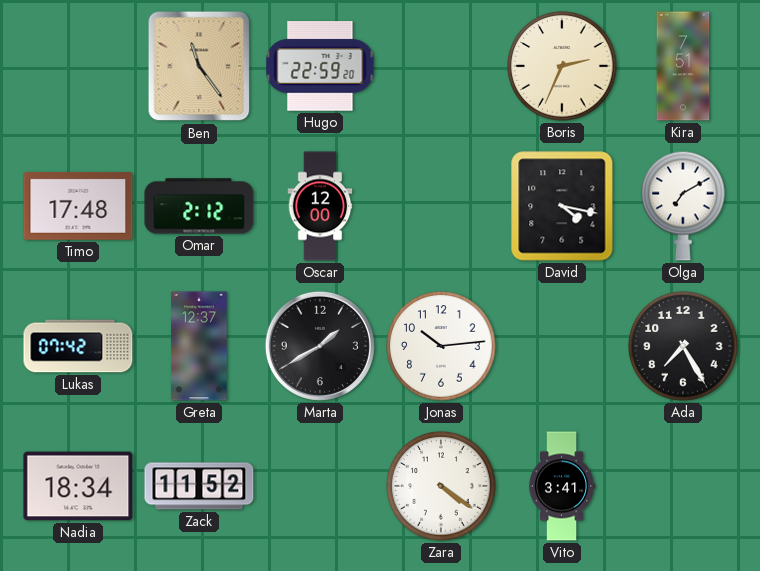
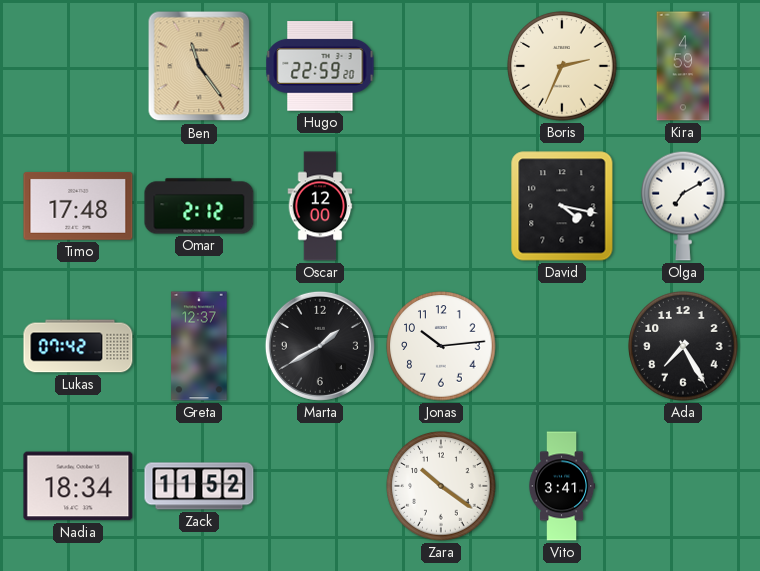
Kira: 7:51 -> 4:59
Zara: 4:21 -> 10:21
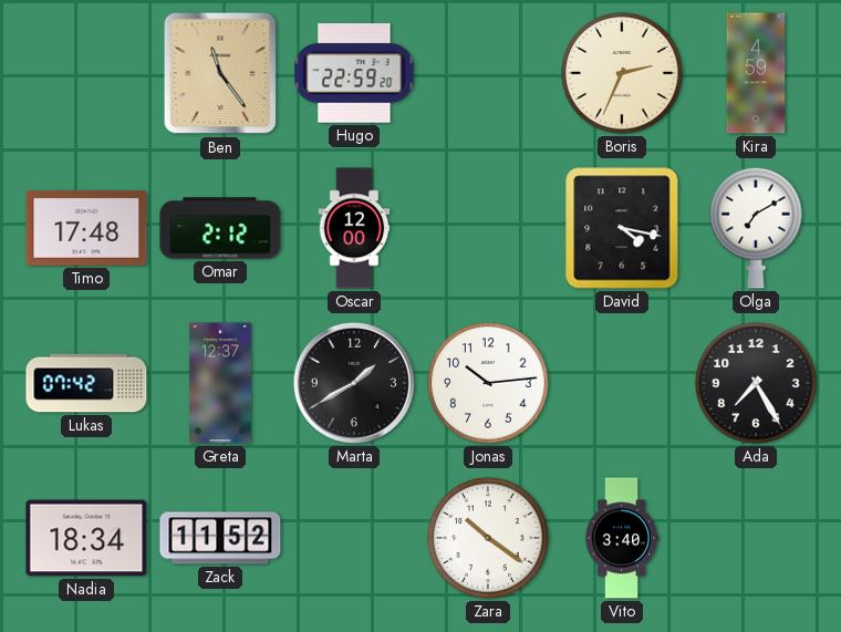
Vito: 3:41 -> 3:40
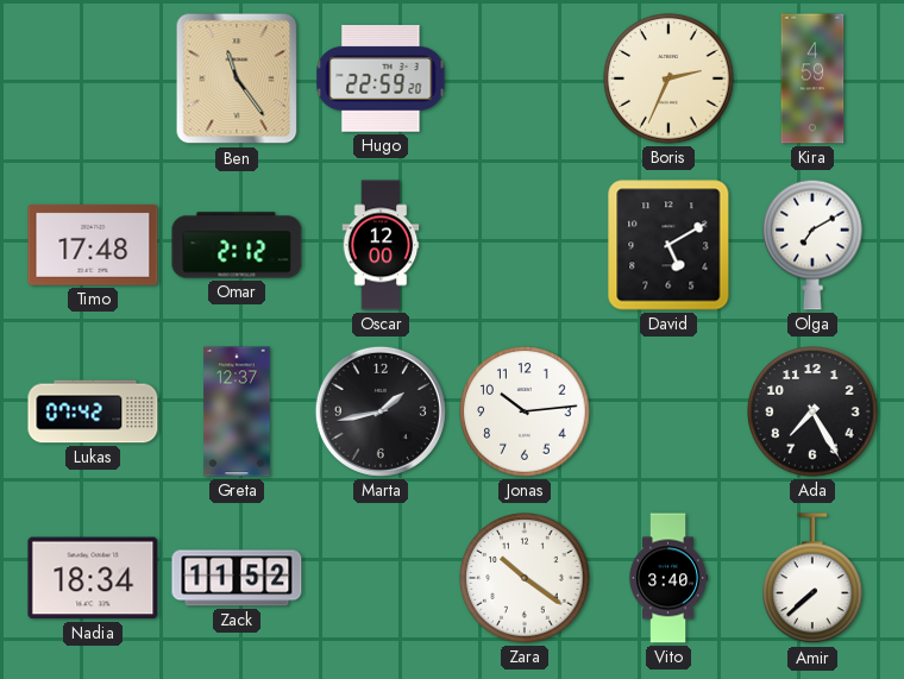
David: 4:17 -> 5:10
Marta: 1:40 -> 1:43
Amir: none -> 7:38
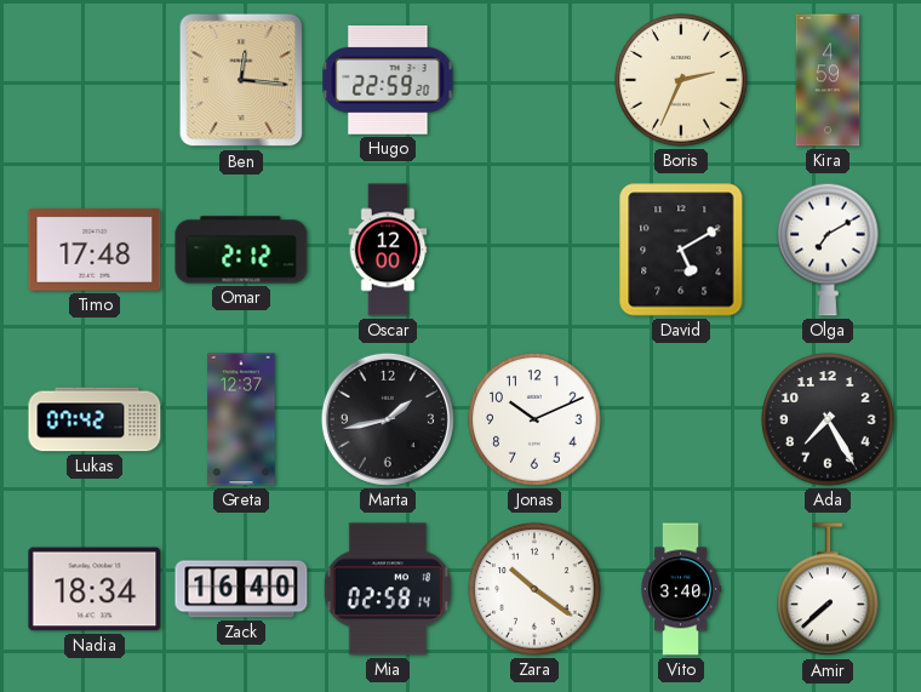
Ben: 11:24 -> 12:16
Jonas: 10:14 -> 10:11
Zack: 11:52 -> 16:40
Mia: none -> 02:58
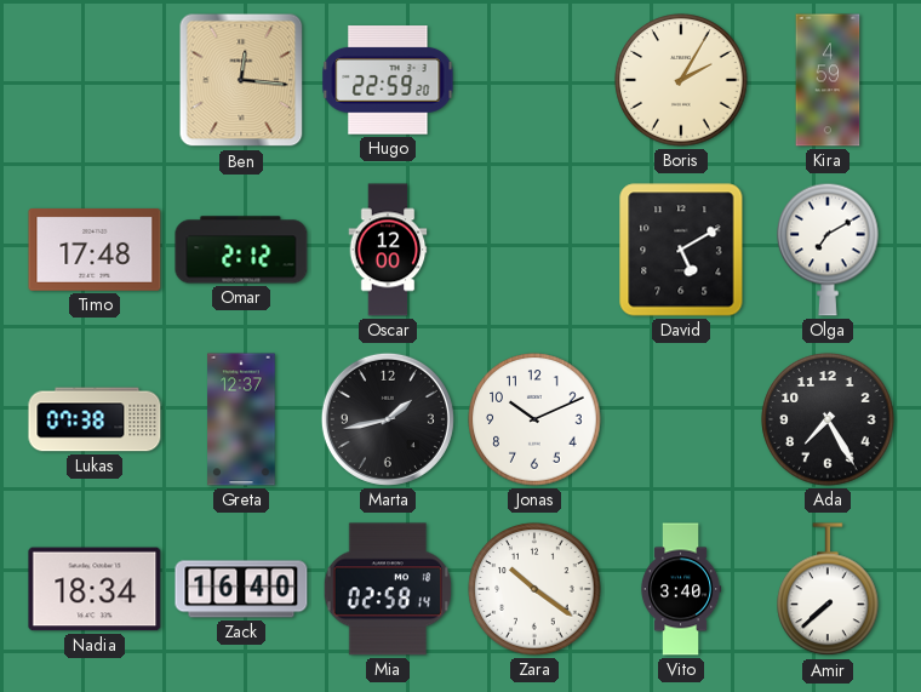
Boris: 2:34 -> 2:05
Lukas: 07:42 -> 07:38
